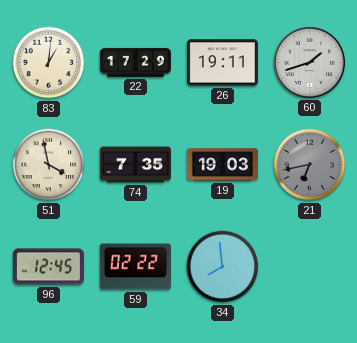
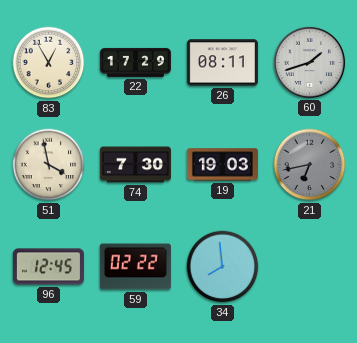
83: 1:01 -> 12:55
26: 19:11 -> 08:11
74: 7:35 -> 7:30
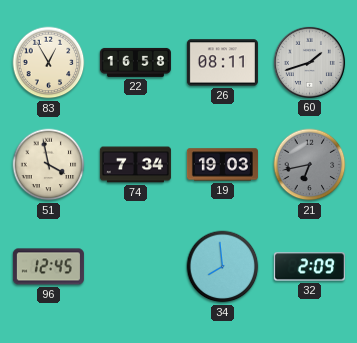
22: 17:29 -> 16:58
74: 7:30 -> 7:34
59: 02:22 -> none
32: none -> 2:09
